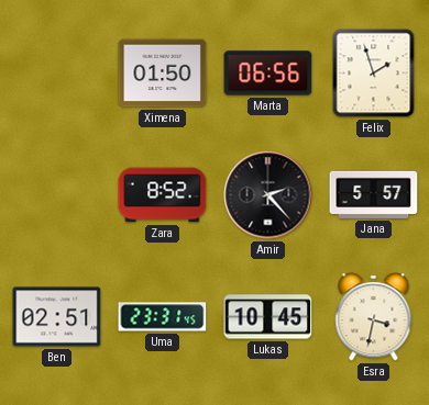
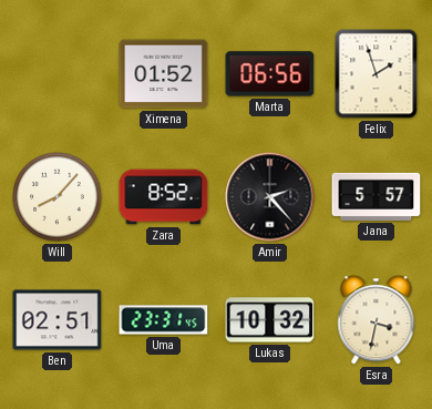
Ximena: 01:50 -> 01:52
Will: none -> 8:07
Lukas: 10:45 -> 10:32
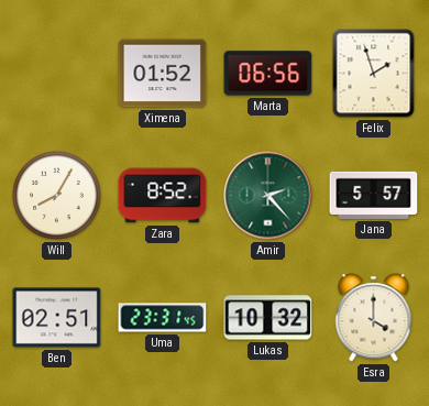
Will: 8:07 -> 8:05
Amir dial: black -> green
Esra: 3:32 -> 4:00
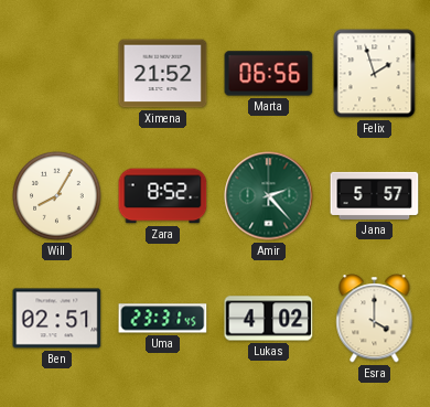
Ximena: 01:52 -> 21:52
Lukas: 10:32 -> 4:02
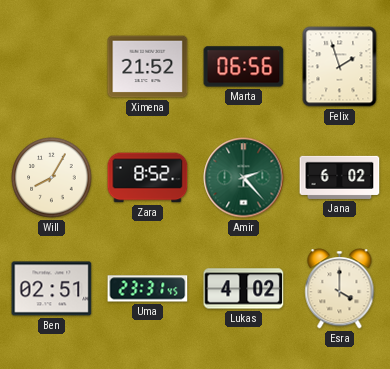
Jana: 5:57 -> 6:02
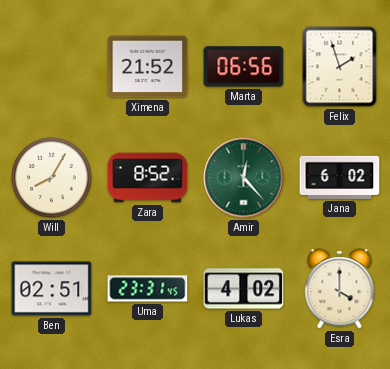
Amir: 2:23 -> 12:23
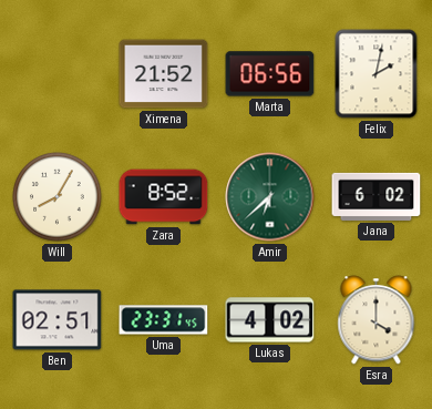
Felix: 1:57 -> 2:02
Amir: 12:23 -> 6:38
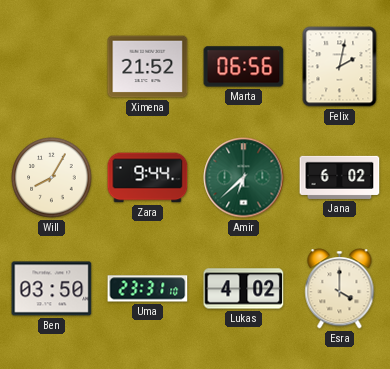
Zara: 8:52 -> 9:44
Ben: 02:51 -> 03:50
Uma: 23:31:45 -> 23:31:10
